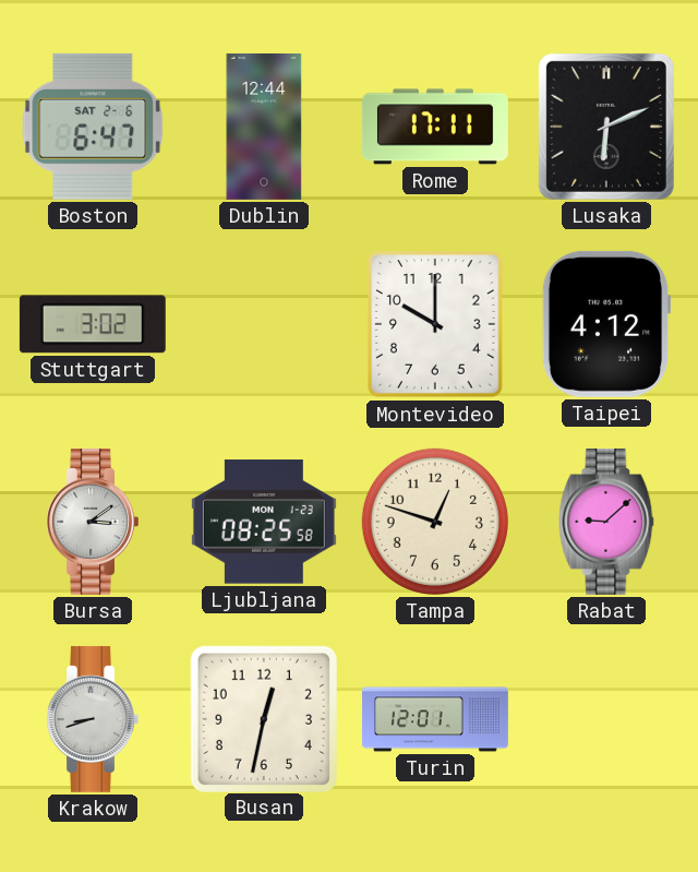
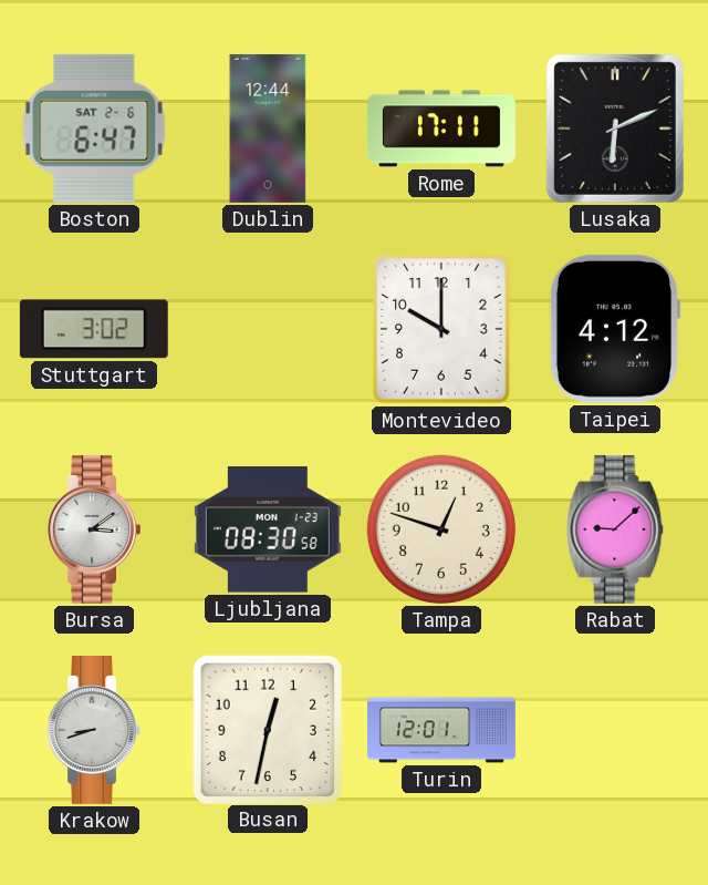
Ljubljana: 08:25 -> 08:30
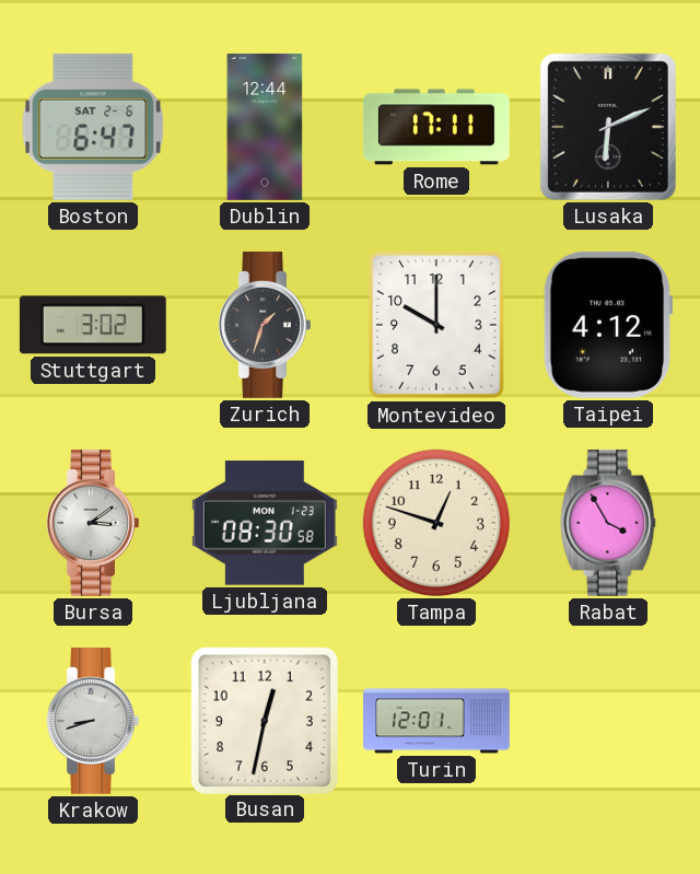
Zurich: none -> 1:33
Rabat: 9:08 -> 3:55
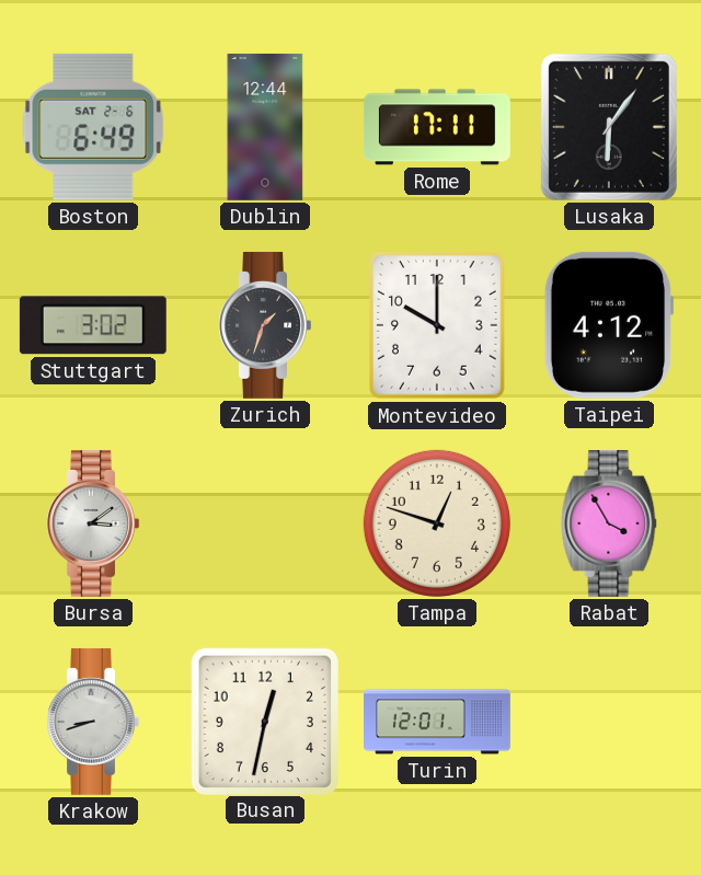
Boston: 6:47 -> 6:49
Lusaka: 6:11 -> 6:06
Ljubljana: 08:30 -> none
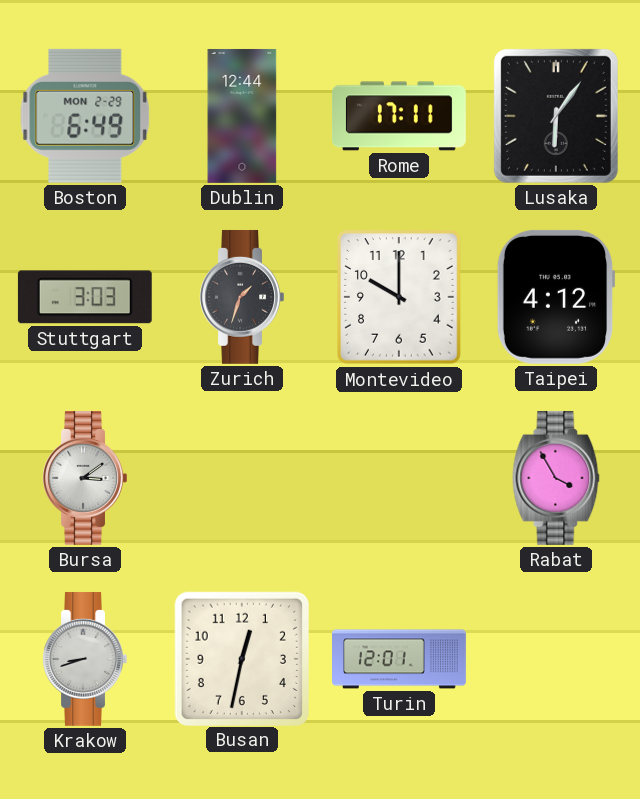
Boston date: SAT 2-6 -> MON 2-29
Stuttgart: 3:02 -> 3:03
Tampa: 12:48 -> none
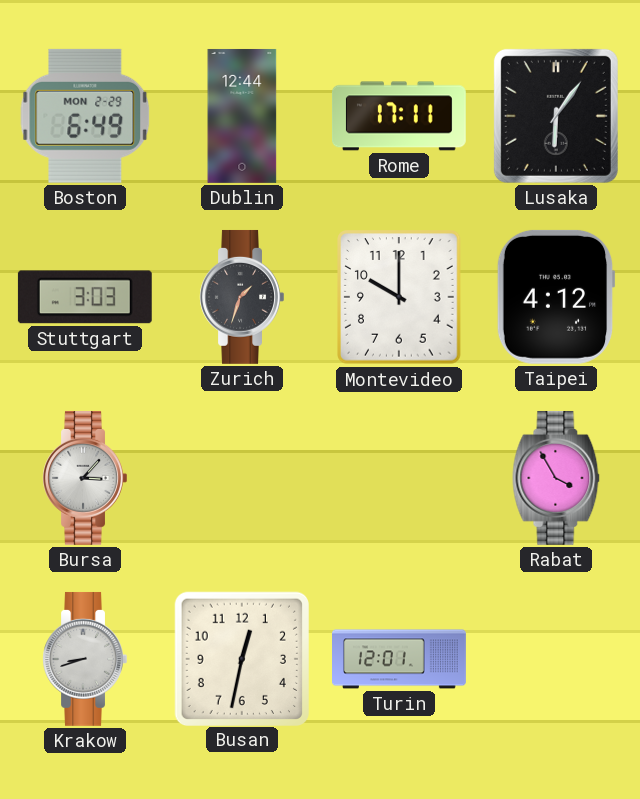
Bursa: 3:09 -> 3:07
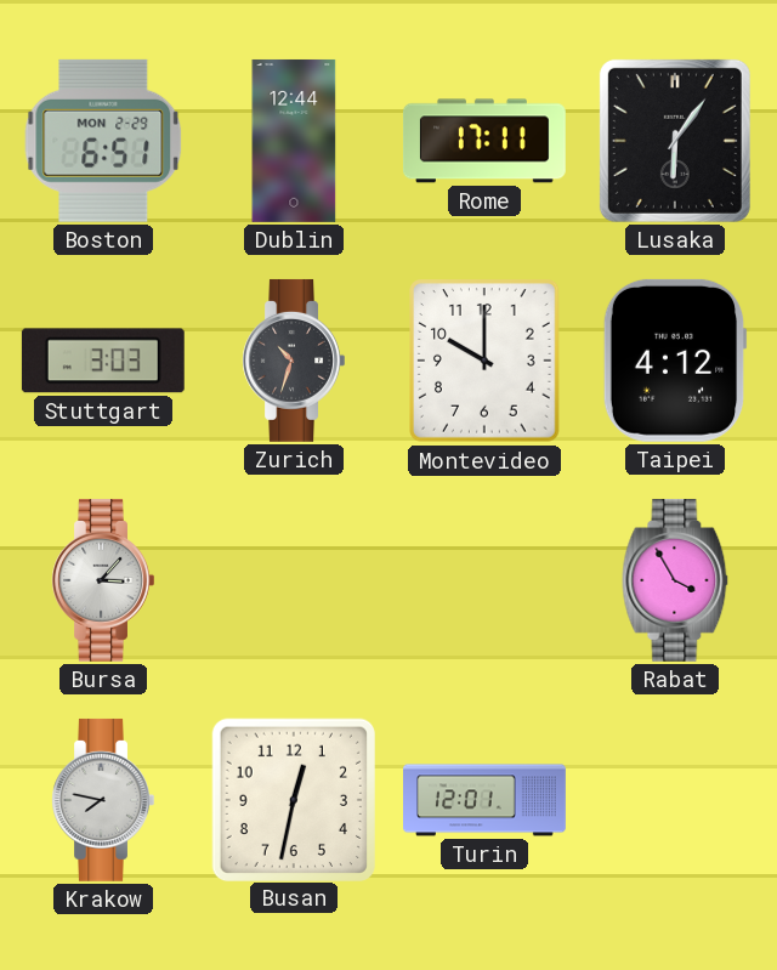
Boston: 6:49 -> 6:51
Zurich: 1:33 -> 10:33
Krakow: 8:42 -> 7:47
